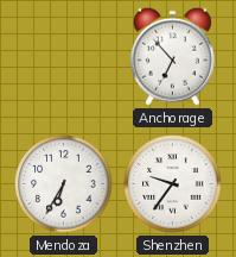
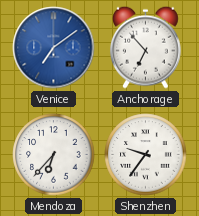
Venice: none -> 7:09
Mendoza: 6:35 -> 6:37
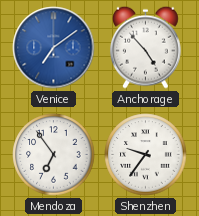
Anchorage: 6:53 -> 4:53
Mendoza: 6:37 -> 6:54
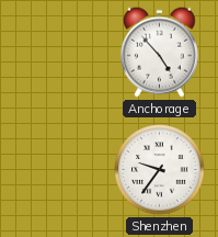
Venice: 7:09 -> none
Mendoza: 6:54 -> none
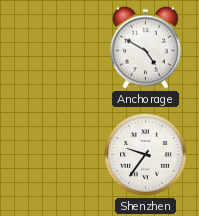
Anchorage: 4:53 -> 4:50
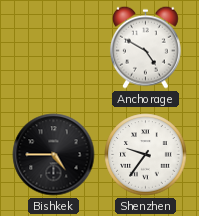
Bishkek: none -> 4:45
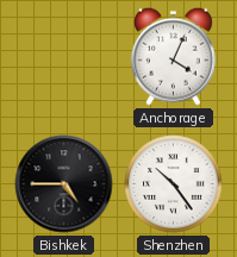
Anchorage: 4:50 -> 4:04
Shenzhen: 9:36 -> 10:24
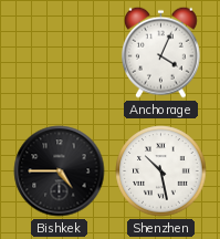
Shenzhen: 10:24 -> 10:28
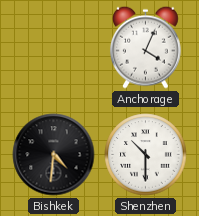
Bishkek: 4:45 -> 4:31
Shenzhen: 10:28 -> 10:30
